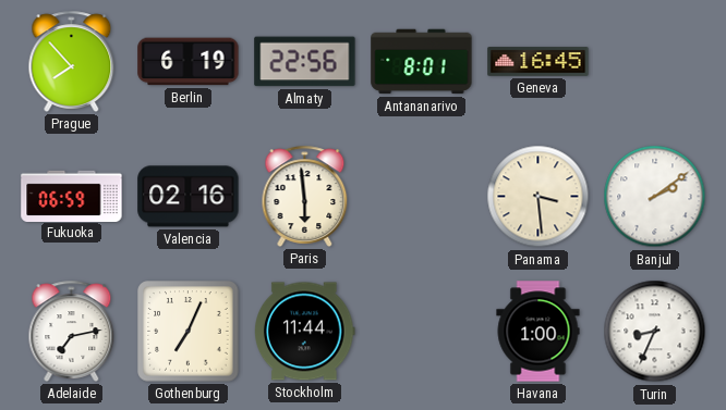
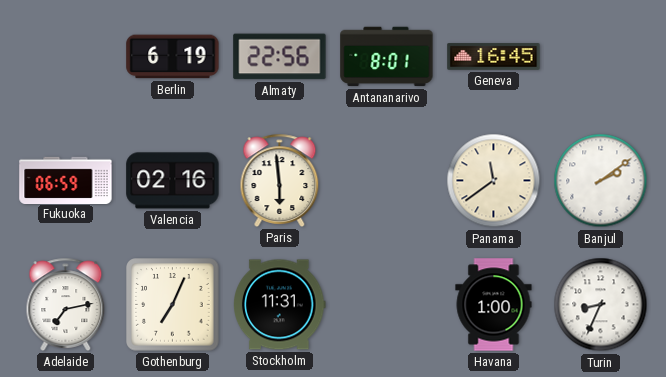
Prague: 7:53 -> none
Panama: 3:29 -> 11:39
Stockholm: 11:44 -> 11:31
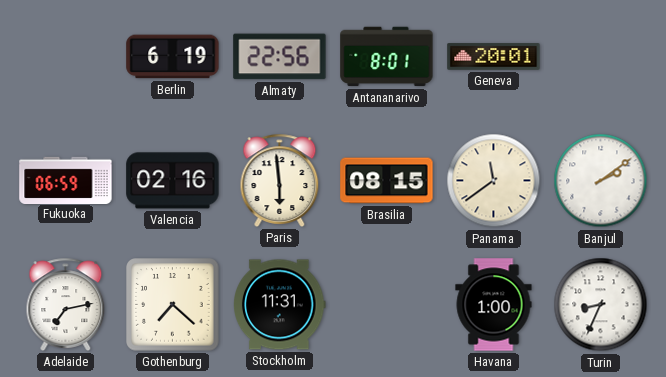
Geneva: 16:45 -> 20:01
Brasilia: none -> 08:15
Gothenburg: 7:04 -> 7:22
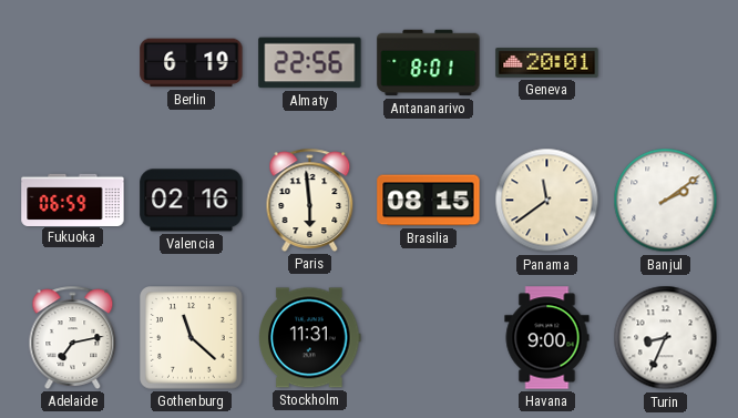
Gothenburg: 7:22 -> 11:22
Havana: 1:00 -> 9:00
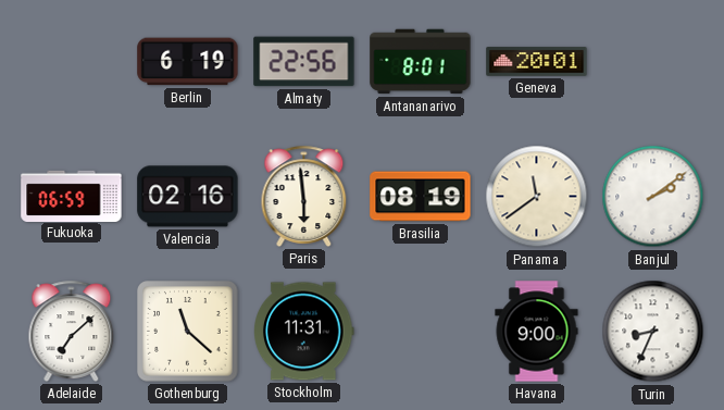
Brasilia: 08:15 -> 08:19
Adelaide: 7:13 -> 7:08
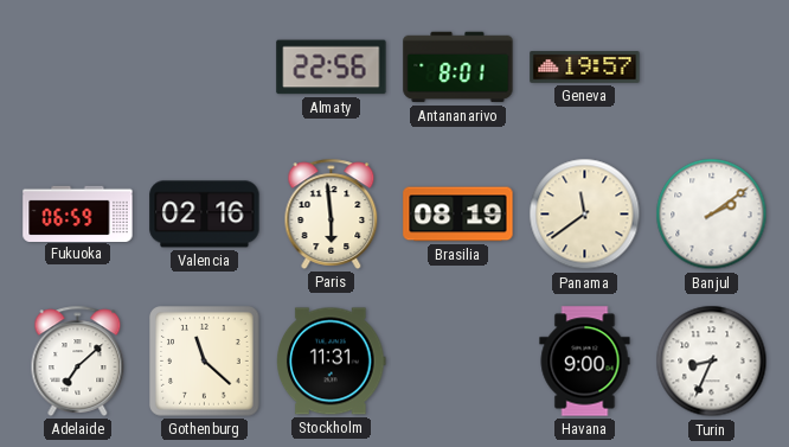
Berlin: 6:19 -> none
Geneva: 20:01 -> 19:57
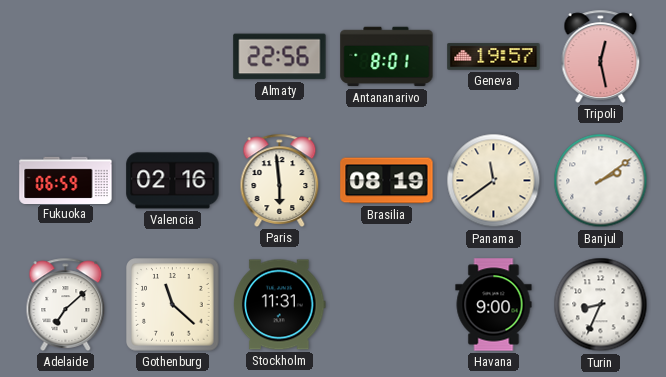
Tripoli: none -> 12:28
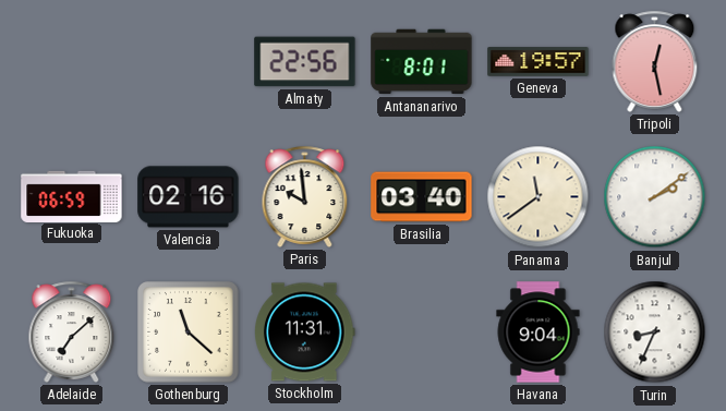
Paris: 5:59 -> 9:59
Brasilia: 08:19 -> 03:40
Havana: 9:00 -> 9:04
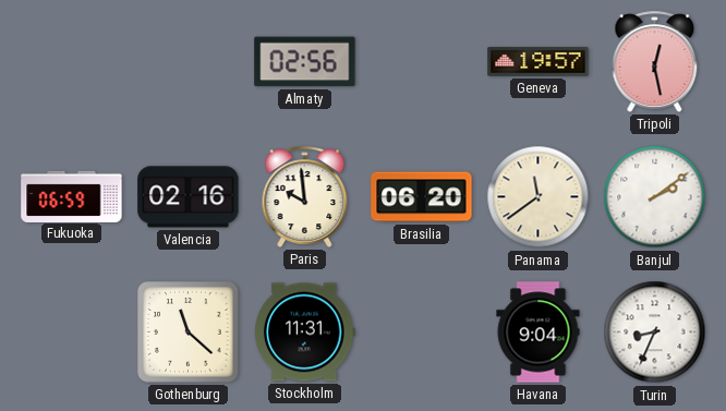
Almaty: 22:56 -> 02:56
Antananarivo: 8:01 -> none
Brasilia: 03:40 -> 06:20
Adelaide: 7:08 -> none
